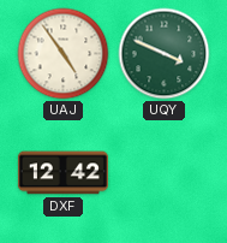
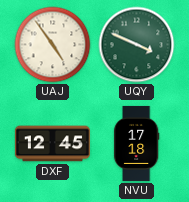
DXF: 12:42 -> 12:45
NVU: none -> 17:18
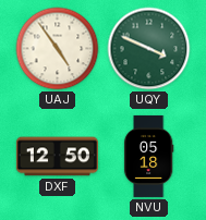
DXF: 12:45 -> 12:50
NVU: 17:18 -> 05:18
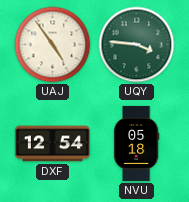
UQY: 3:49 -> 3:46
DXF: 12:50 -> 12:54
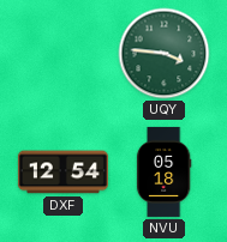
UAJ: 4:54 -> none
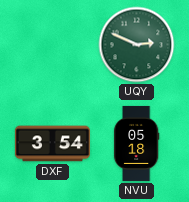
UQY: 3:46 -> 2:49
DXF: 12:54 -> 3:54
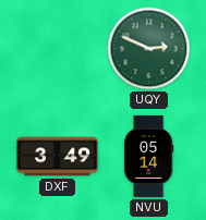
DXF: 3:54 -> 3:49
NVU: 05:18 -> 05:14
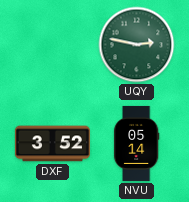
UQY: 2:49 -> 2:47
DXF: 3:49 -> 3:52
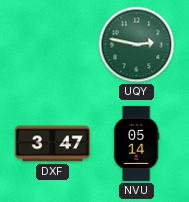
DXF: 3:52 -> 3:47
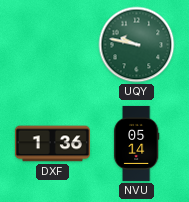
UQY: 2:47 -> 9:47
DXF: 3:47 -> 1:36
